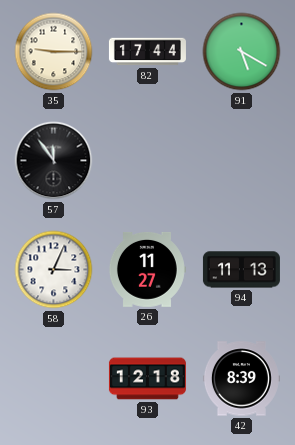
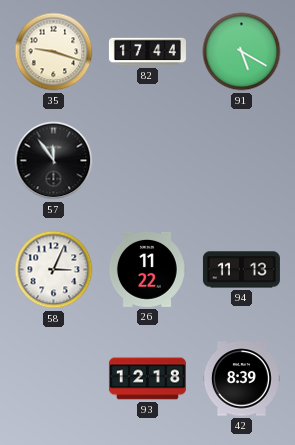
35: 9:15 -> 9:18
26: 11:27 -> 11:22
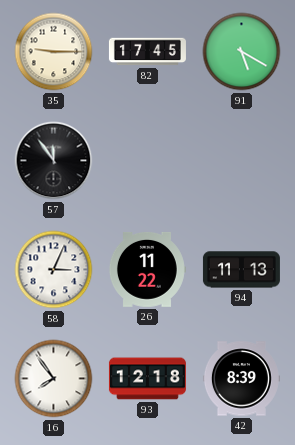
35: 9:18 -> 9:15
82: 17:44 -> 17:45
16: none -> 7:54
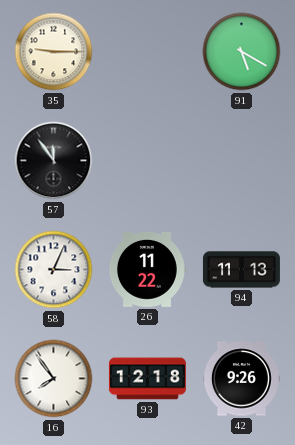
82: 17:45 -> none
42: 8:39 -> 9:26
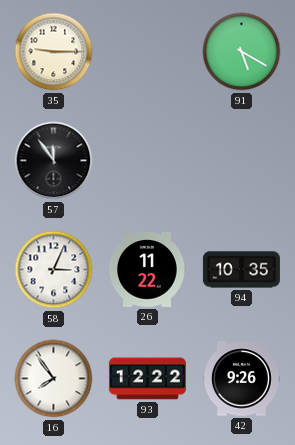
94: 11:13 -> 10:35
93: 12:18 -> 12:22
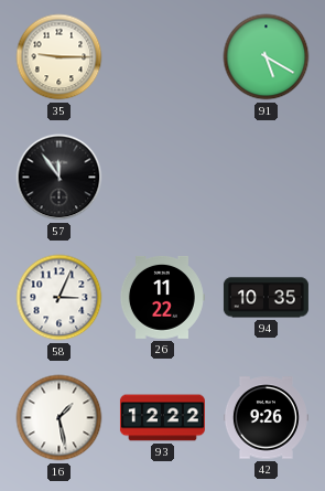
16: 7:54 -> 1:28
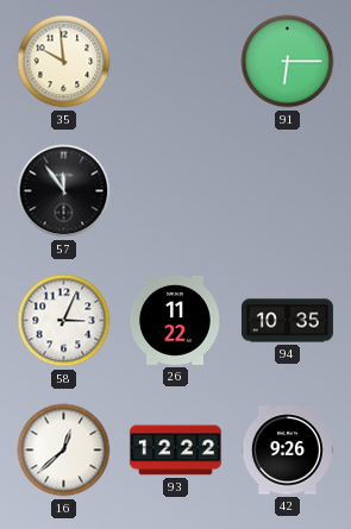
35: 9:15 -> 9:59
91: 5:20 -> 6:15
16: 1:28 -> 12:38
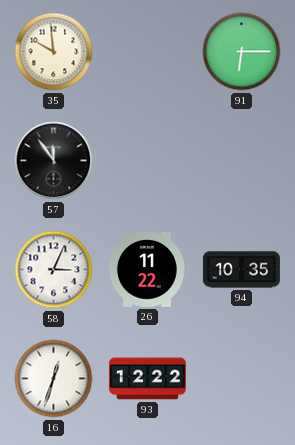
16: 12:38 -> 12:33
42: 9:26 -> none
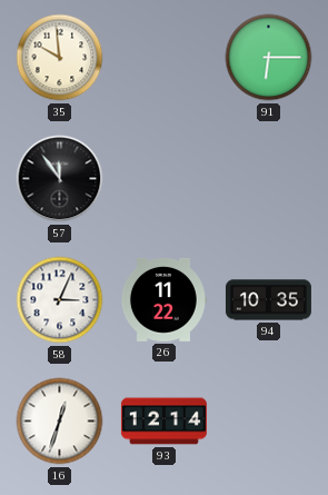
93: 12:22 -> 12:14
